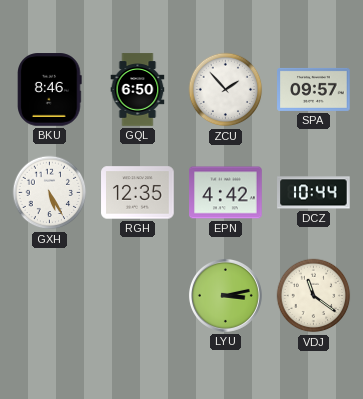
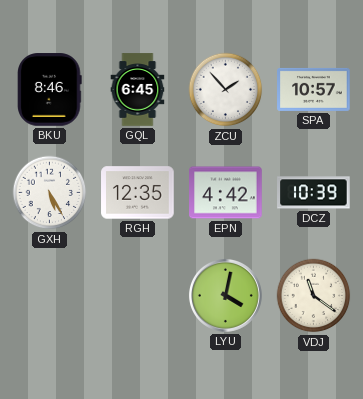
GQL: 6:50 -> 6:45
SPA: 09:57 -> 10:57
DCZ: 10:44 -> 10:39
LYU: 3:13 -> 4:02
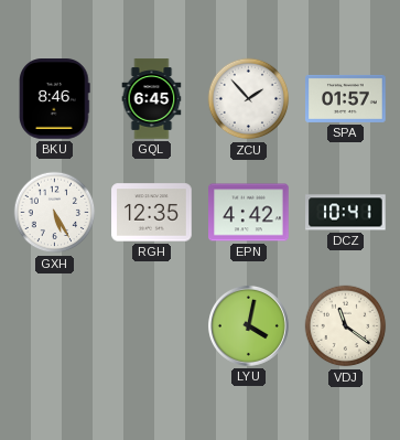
SPA: 10:57 -> 01:57
DCZ: 10:39 -> 10:41
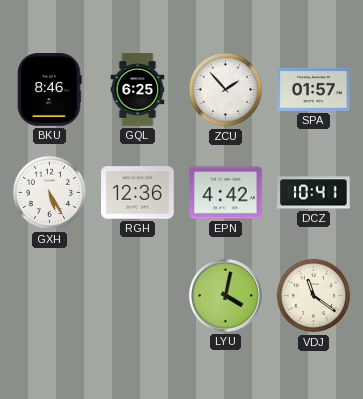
GQL: 6:45 -> 6:25
RGH: 12:35 -> 12:36
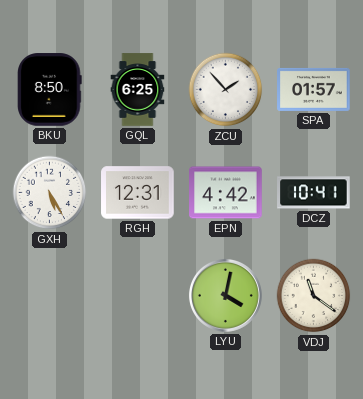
BKU: 8:46 -> 8:50
RGH: 12:36 -> 12:31
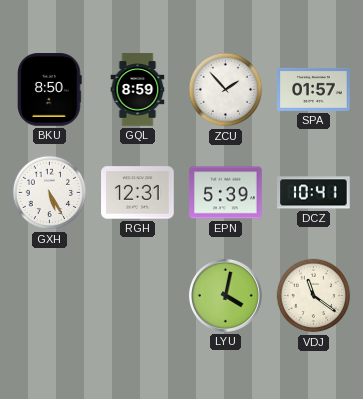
GQL: 6:25 -> 8:59
EPN: 4:42 -> 5:39
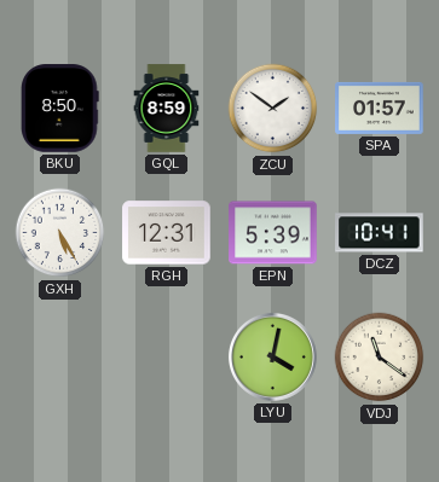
ZCU: 1:53 -> 1:51
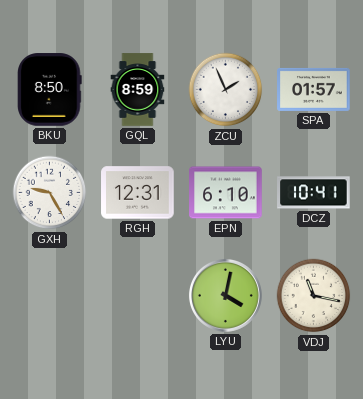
ZCU: 1:51 -> 1:56
GXH: 5:25 -> 9:25
EPN: 5:39 -> 6:10
VDJ: 11:21 -> 11:17
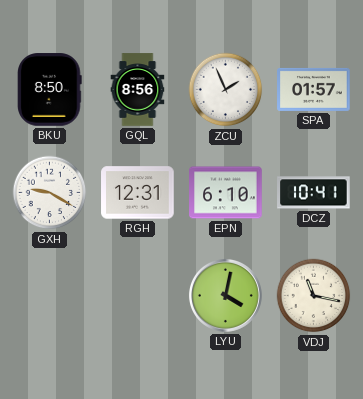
GQL: 8:59 -> 8:56
GXH: 9:25 -> 9:20
